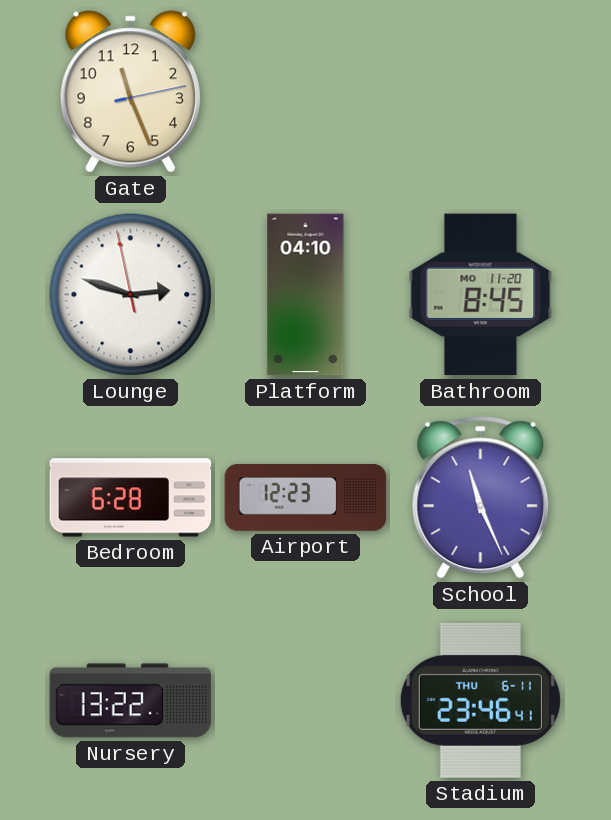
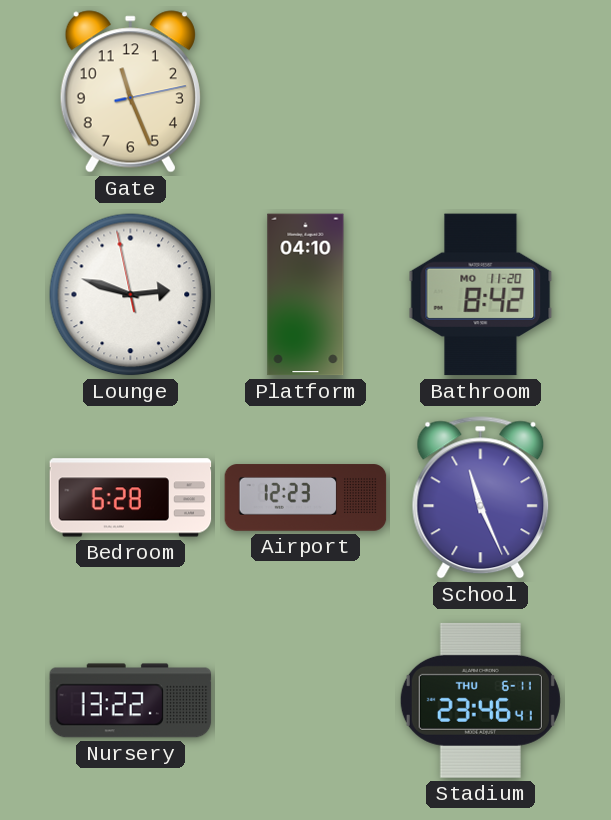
Bathroom: 8:45 -> 8:42
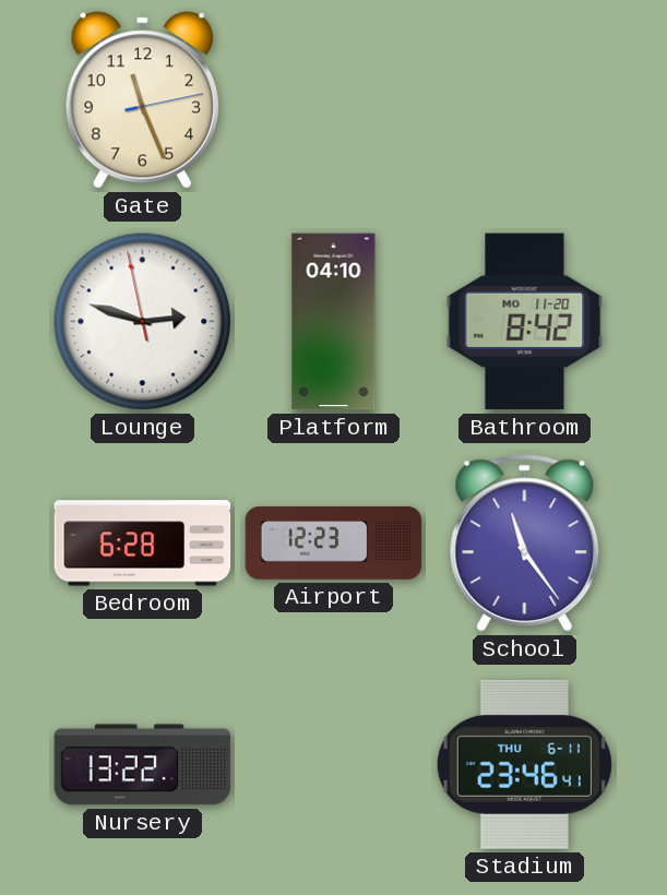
School: 11:26 -> 11:24
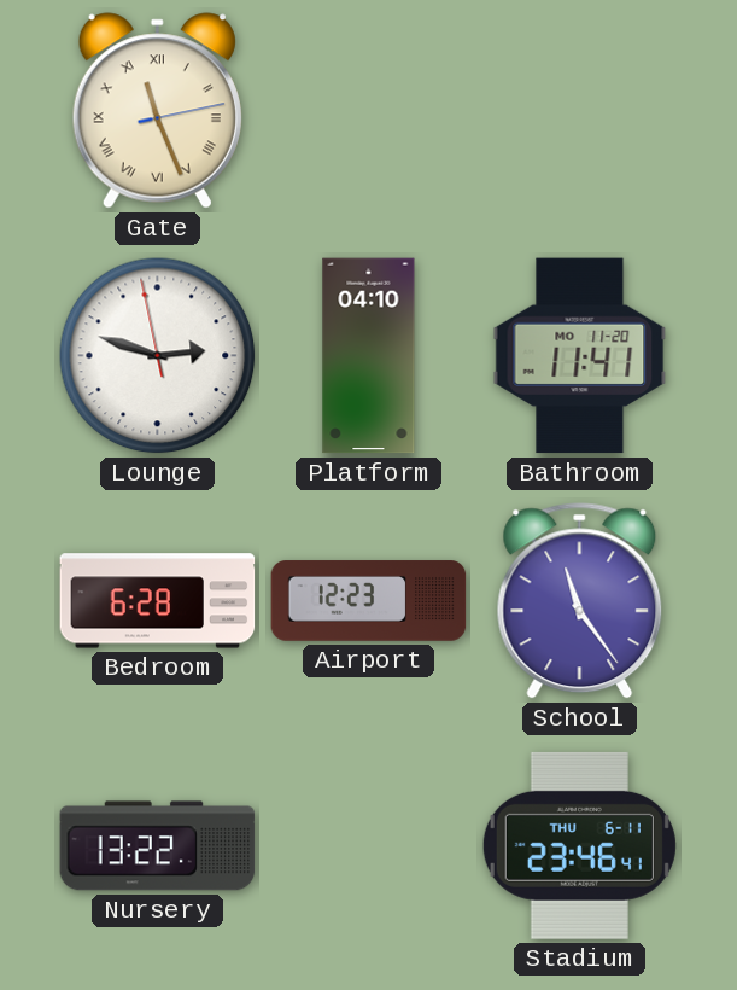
Gate numerals: Arabic -> Roman
Bathroom: 8:42 -> 11:41
